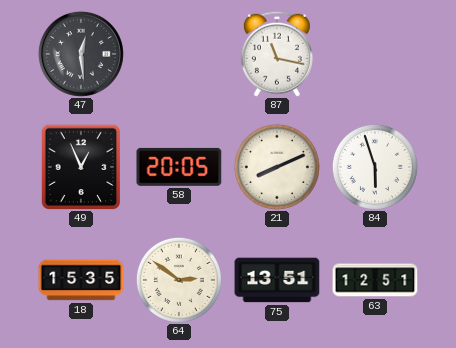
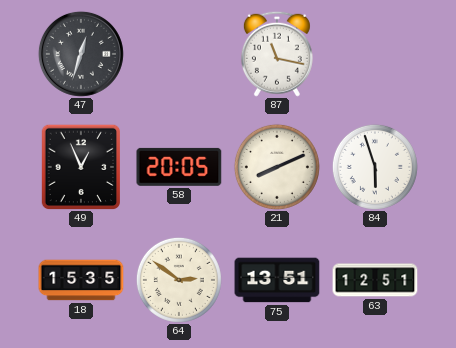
47: 12:29 -> 12:33
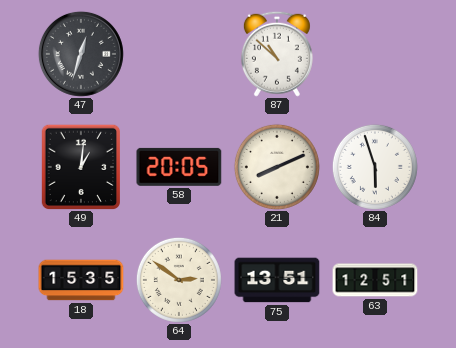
87: 11:17 -> 10:52
49: 12:56 -> 1:01
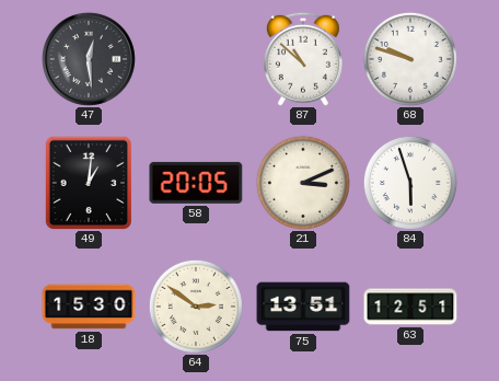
47: 12:33 -> 12:29
68: none -> 9:48
21: 8:11 -> 3:11
18: 15:35 -> 15:30
